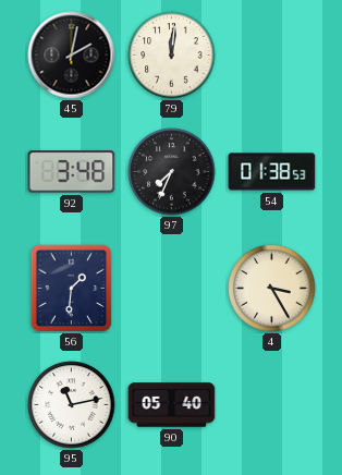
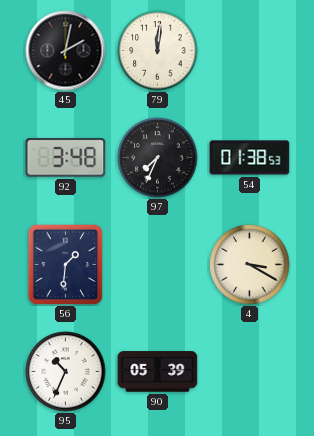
4: 3:25 -> 3:20
95: 11:13 -> 10:34
90: 05:40 -> 05:39
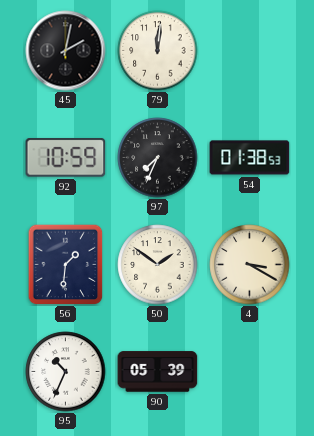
92: 3:48 -> 10:59
50: none -> 1:51
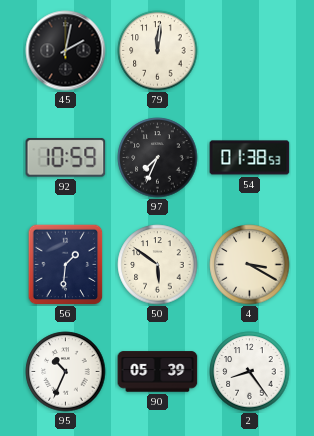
50: 1:51 -> 5:51
2: none -> 8:24
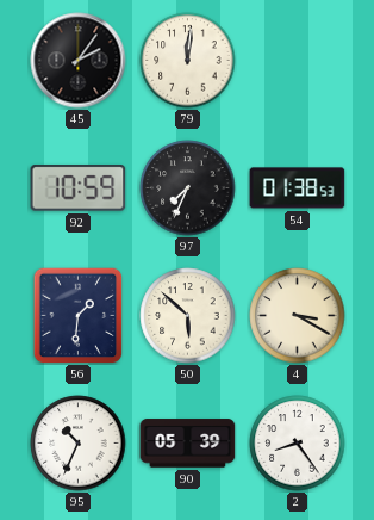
45: 2:02 -> 2:06
50: 5:51 -> 5:52
